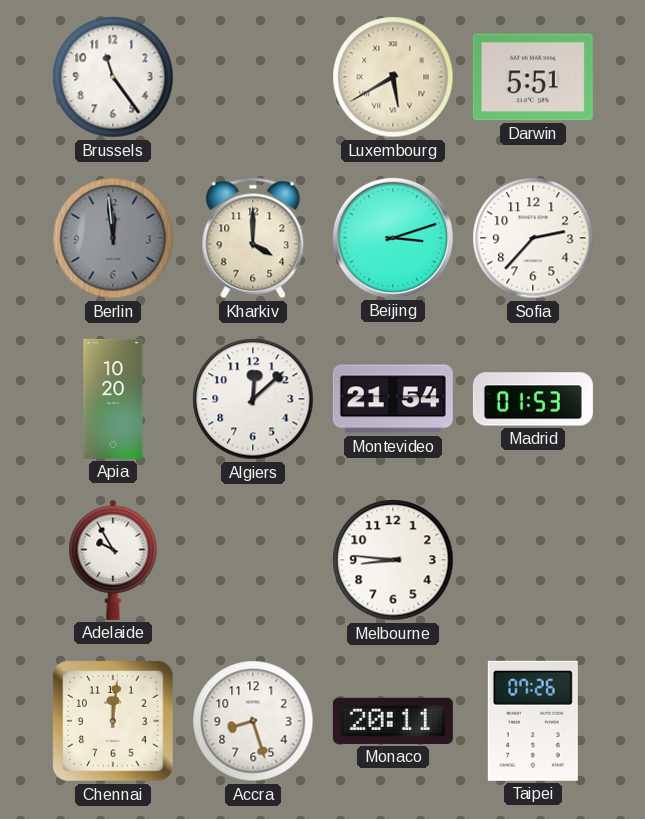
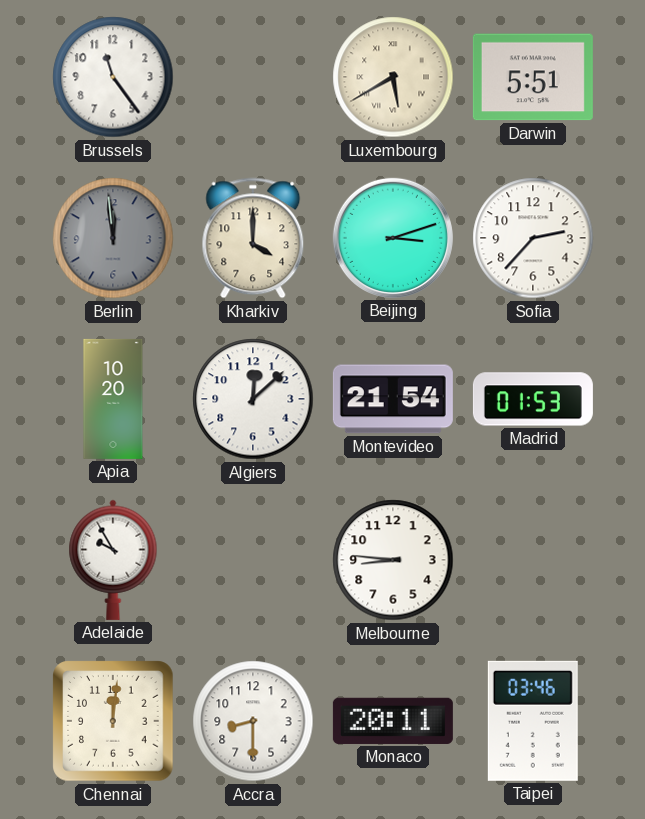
Accra: 8:27 -> 8:30
Taipei: 07:26 -> 03:46
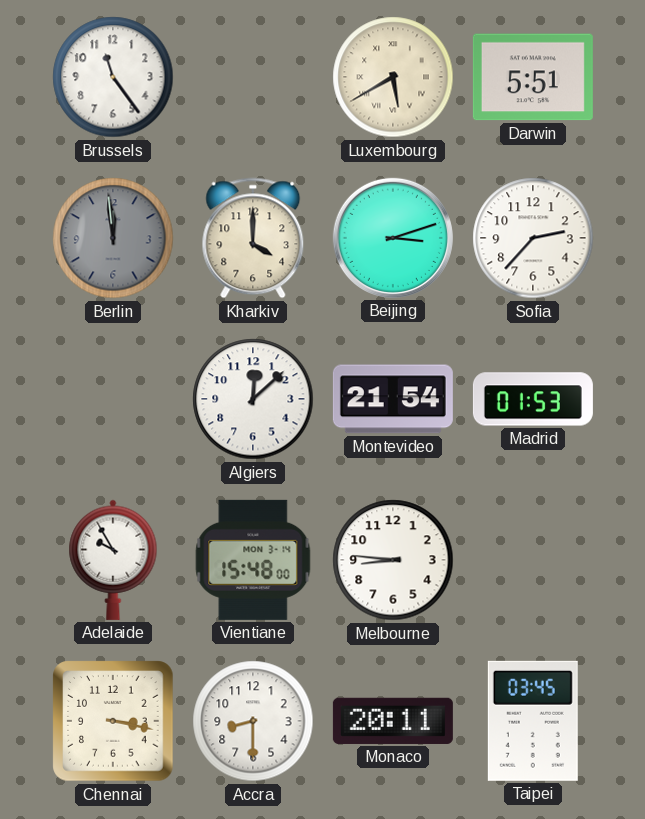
Apia: 10:20 -> none
Vientiane: none -> 15:48
Chennai: 12:01 -> 3:17
Taipei: 03:46 -> 03:45
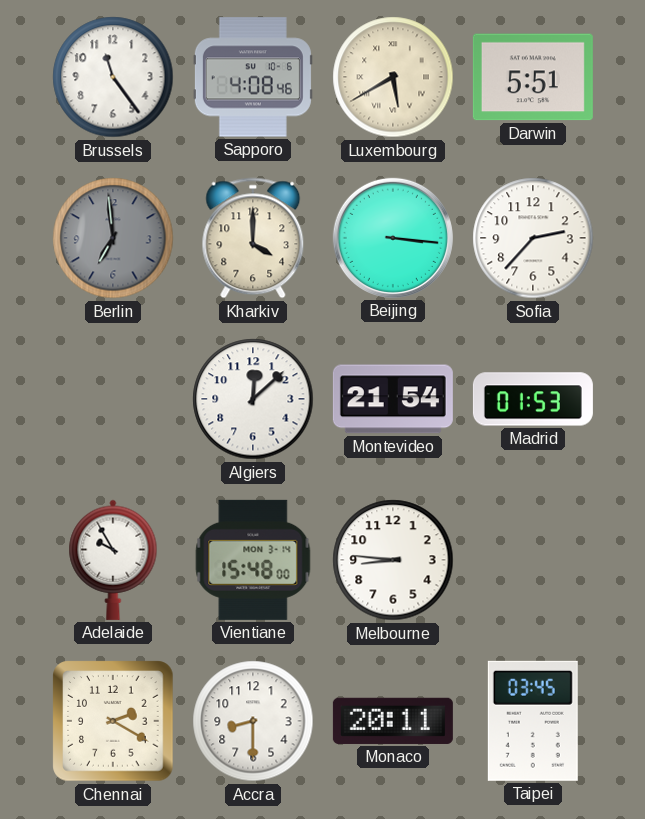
Sapporo: none -> 4:08
Berlin: 11:59 -> 6:59
Beijing: 3:12 -> 3:16
Chennai: 3:17 -> 2:20
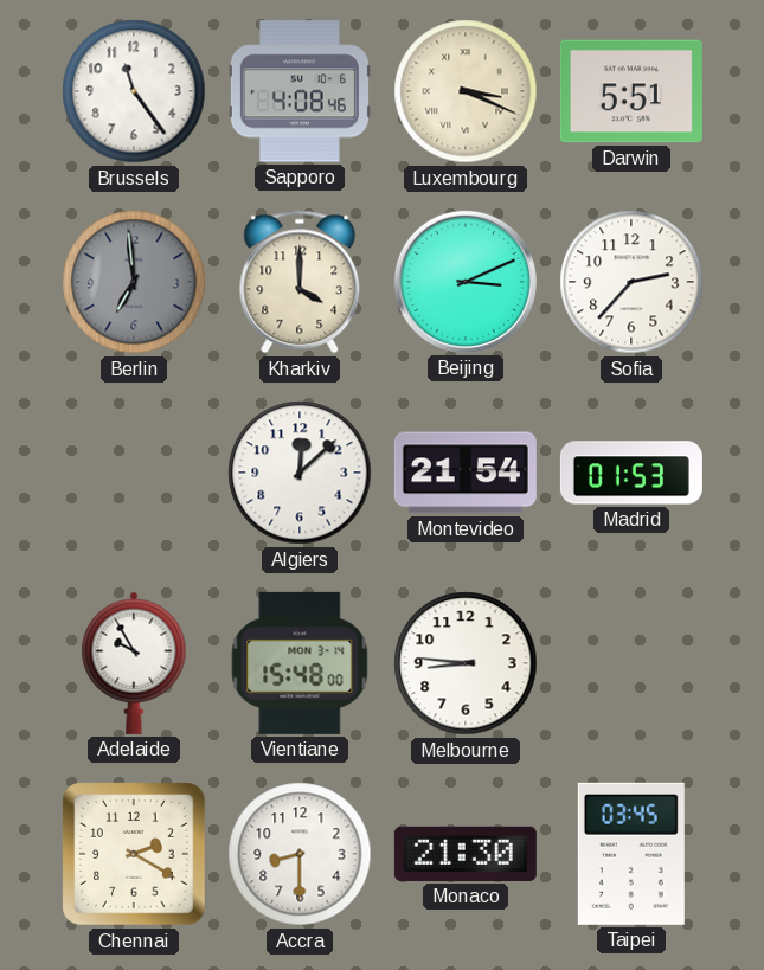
Luxembourg: 5:40 -> 3:19
Beijing: 3:16 -> 3:11
Monaco: 20:11 -> 21:30
